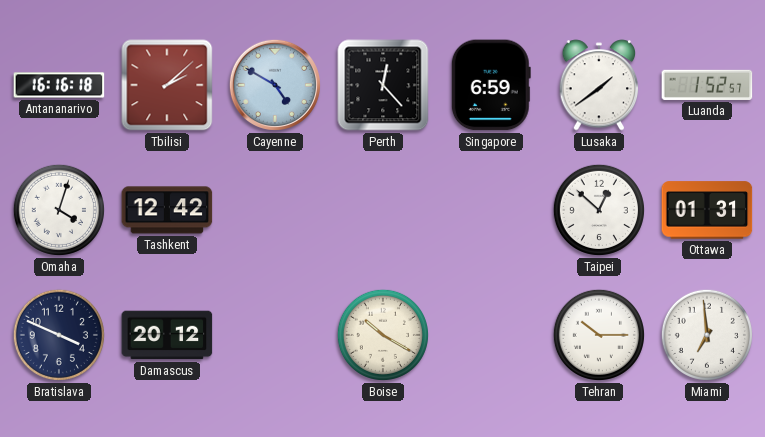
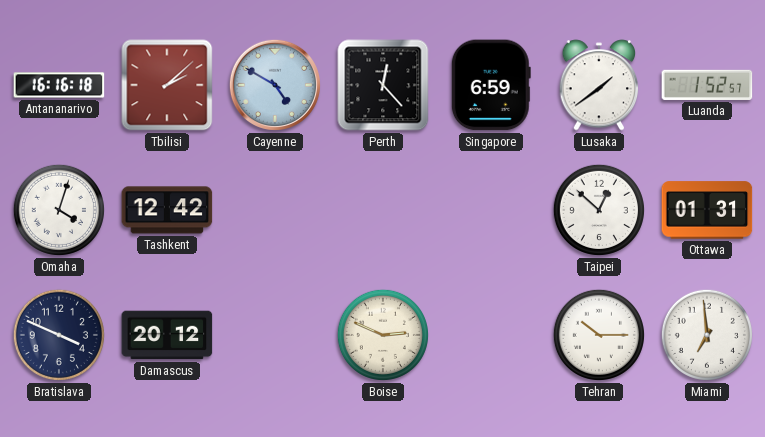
Boise: 10:20 -> 2:49
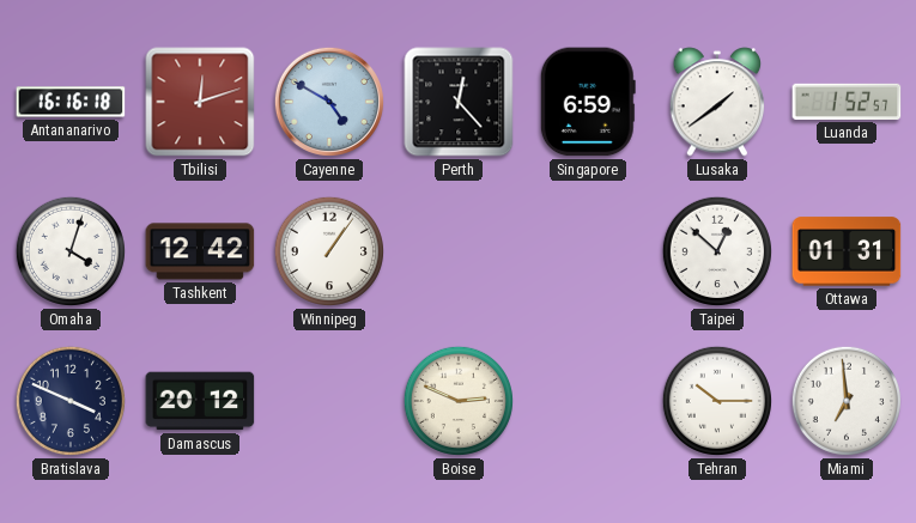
Tbilisi: 2:08 -> 12:12
Winnipeg: none -> 1:06
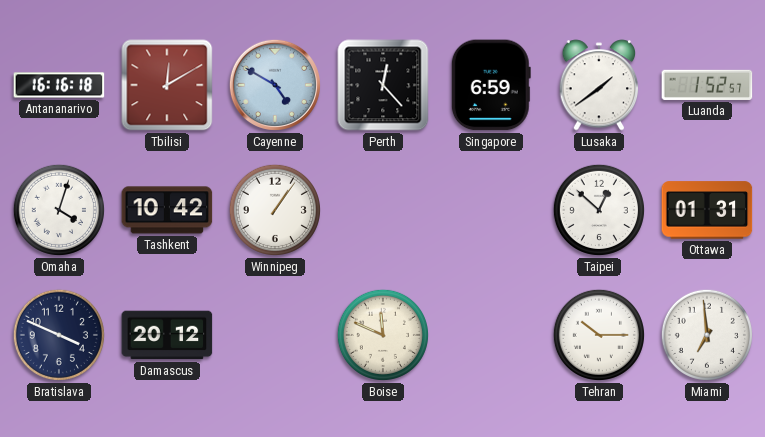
Tbilisi: 12:12 -> 12:10
Tashkent: 12:42 -> 10:42
Boise: 2:49 -> 11:49
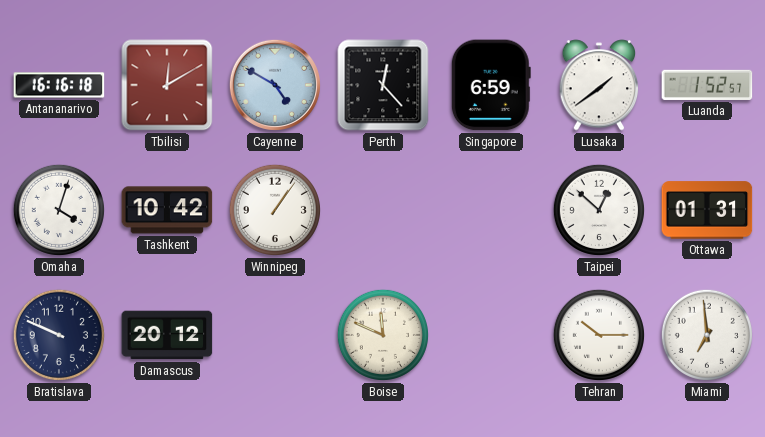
Bratislava: 3:49 -> 9:49
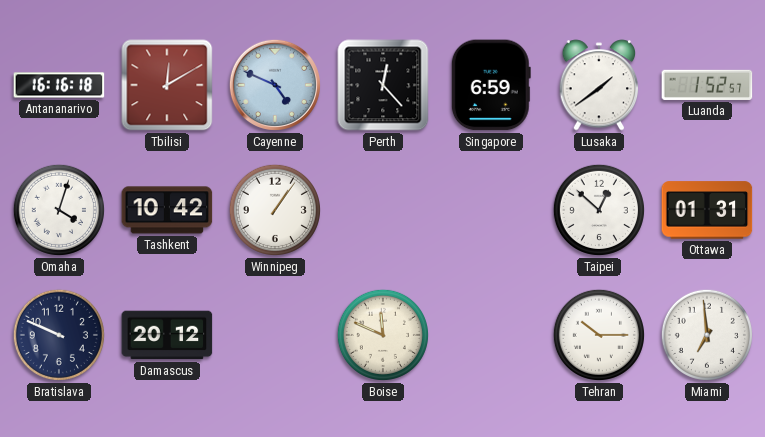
Cayenne: 4:50 -> 4:49
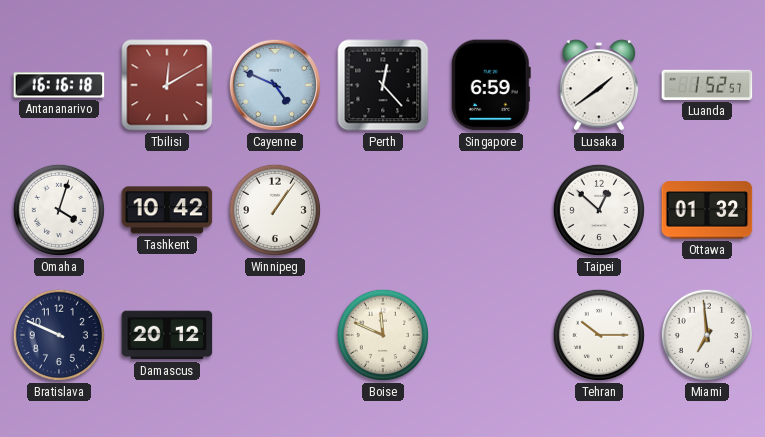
Ottawa: 01:31 -> 01:32
